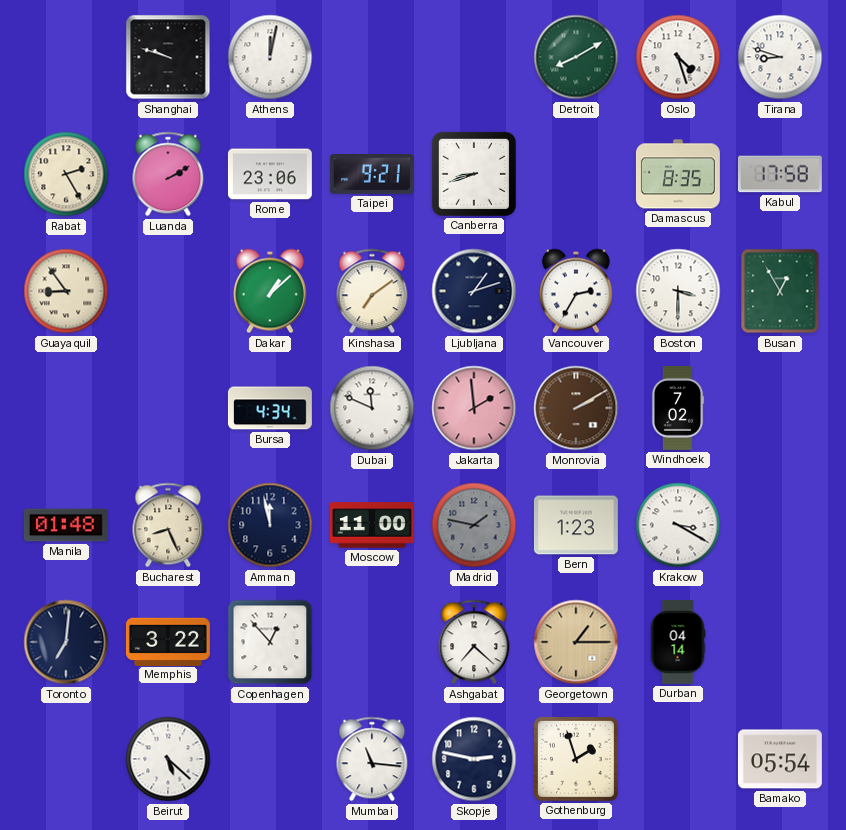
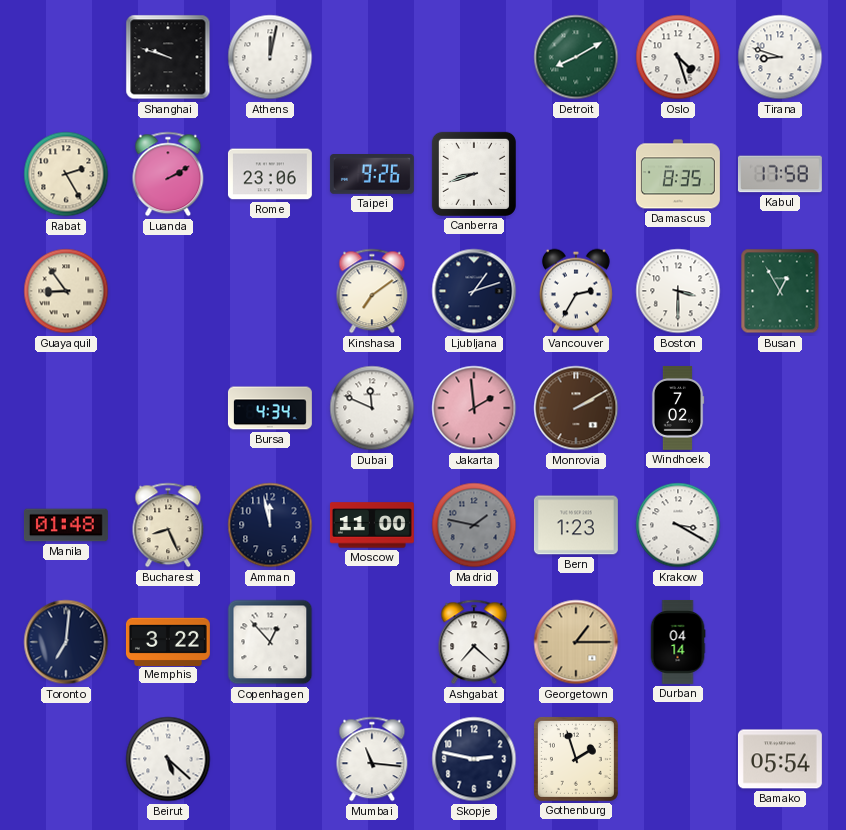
Taipei: 9:21 -> 9:26
Dakar: 1:08 -> none
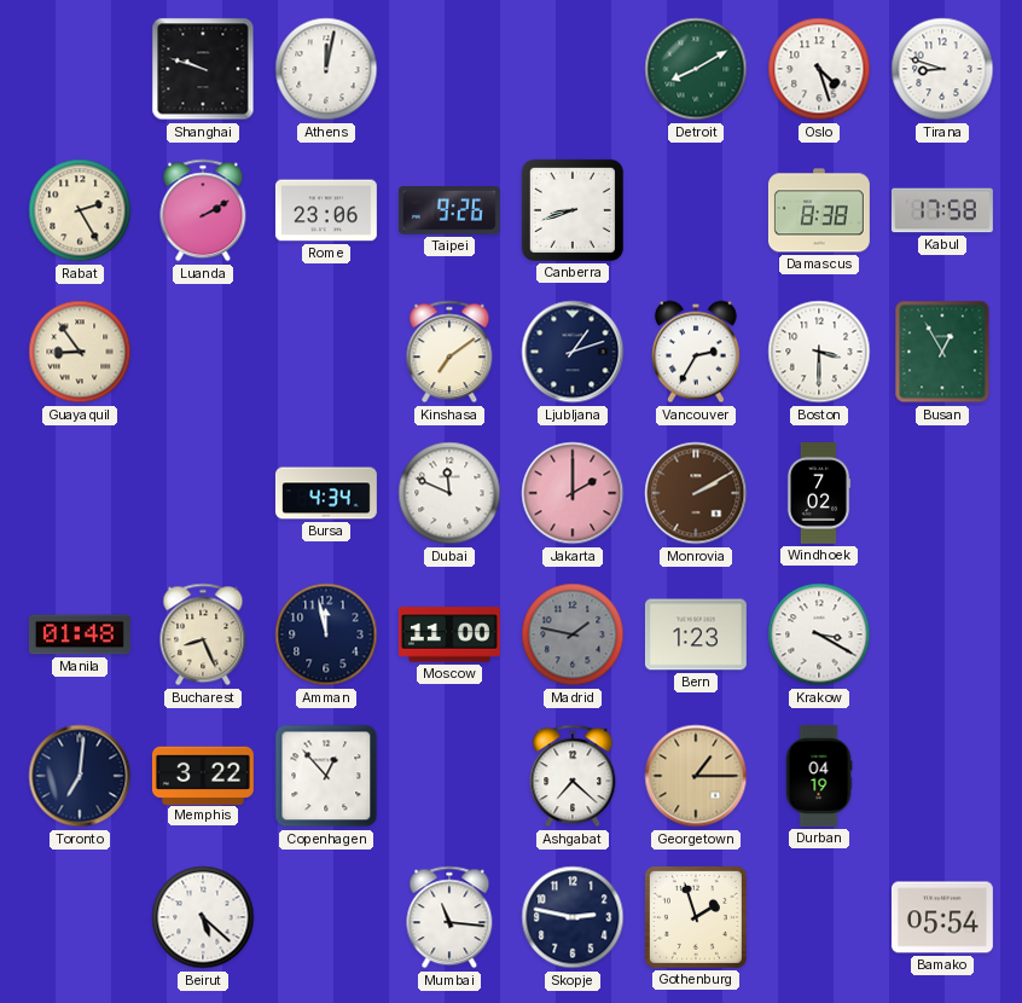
Damascus: 8:35 -> 8:38
Jakarta: 1:59 -> 2:00
Durban: 04:14 -> 04:19
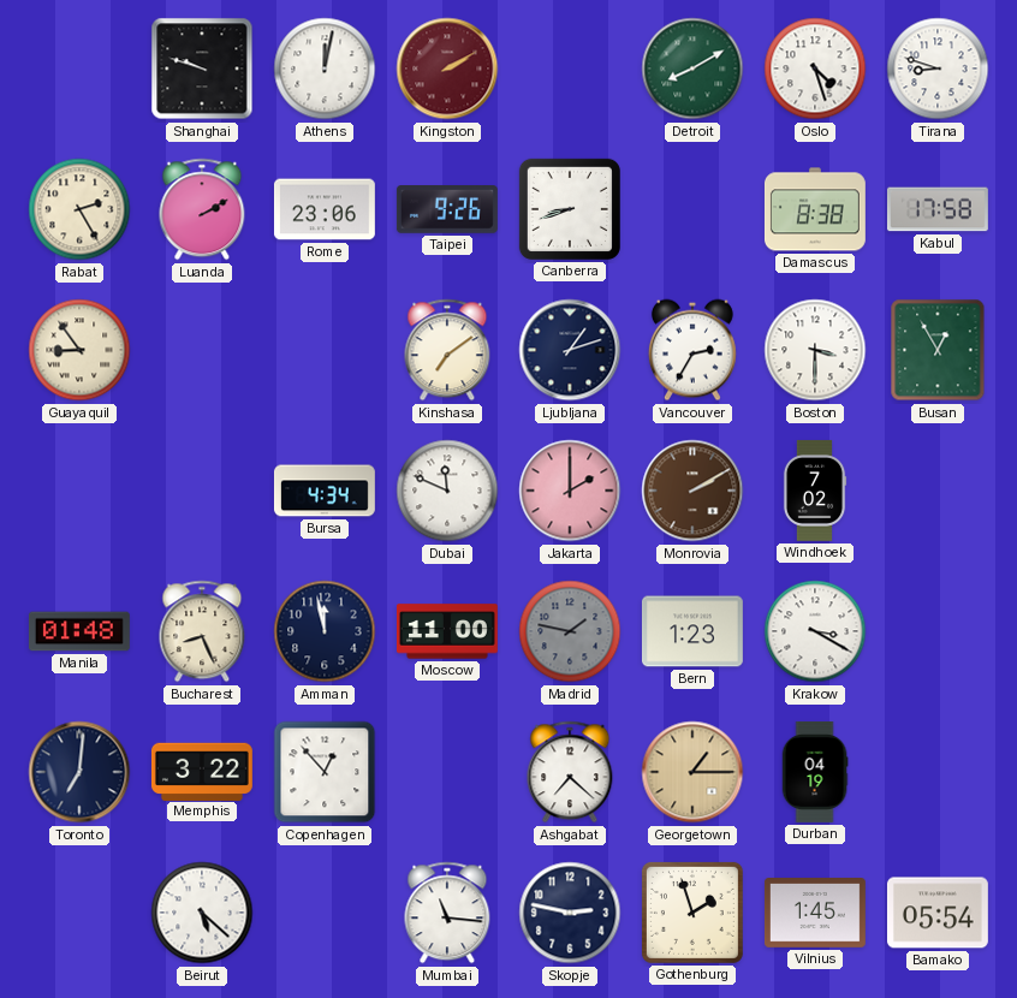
Kingston: none -> 2:10
Vilnius: none -> 1:45
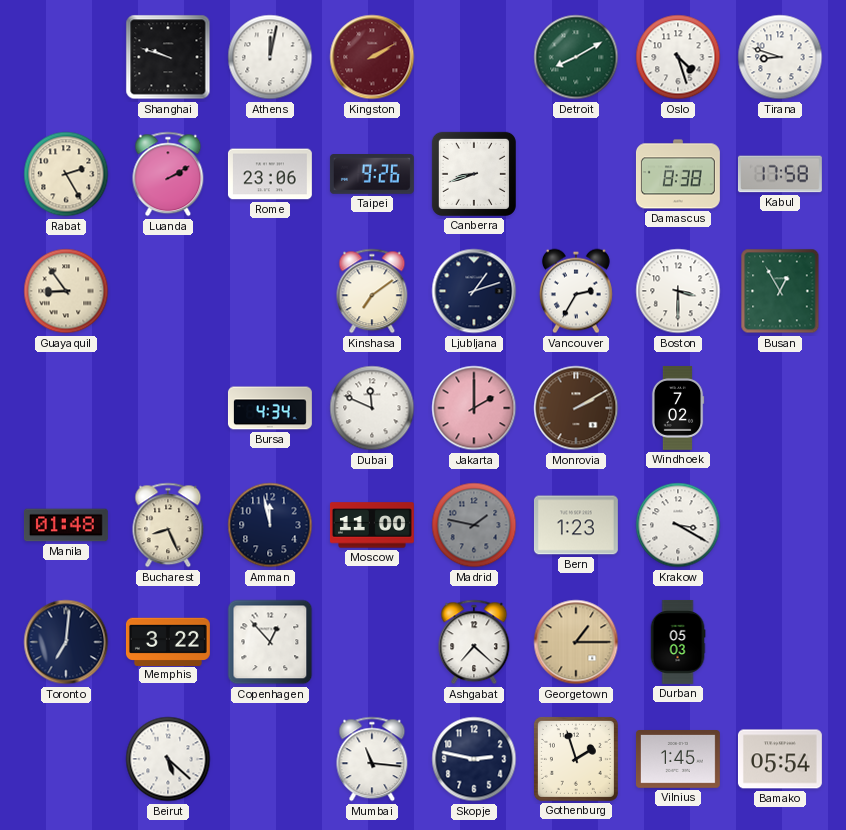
Durban: 04:19 -> 05:03
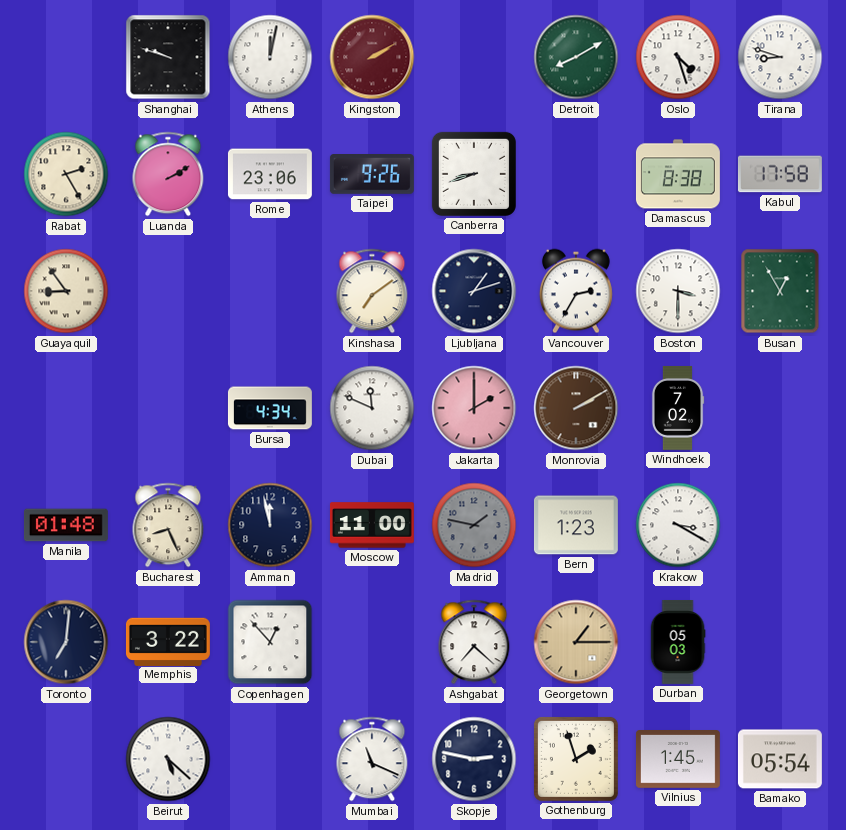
Mumbai: 11:16 -> 11:19
